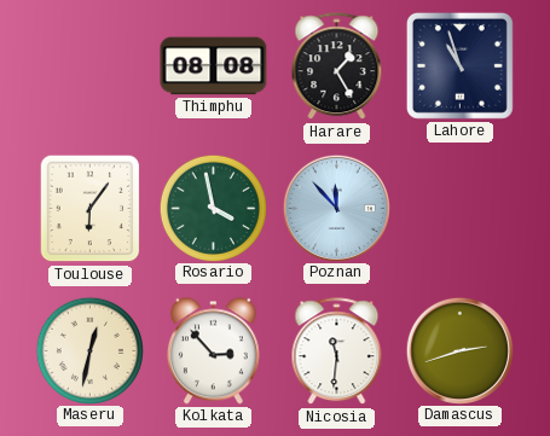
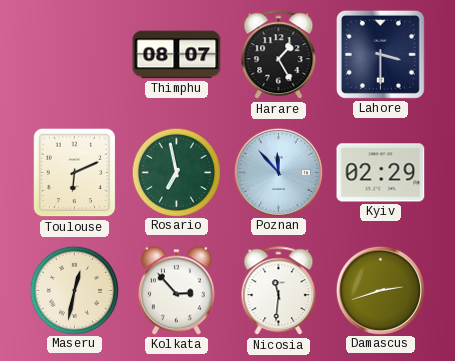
Thimphu: 08:08 -> 08:07
Lahore: 10:57 -> 3:30
Toulouse: 6:06 -> 6:11
Rosario: 3:58 -> 6:58
Kyiv: none -> 02:29
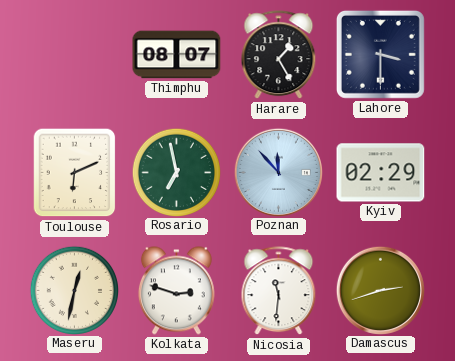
Kolkata: 2:53 -> 2:48
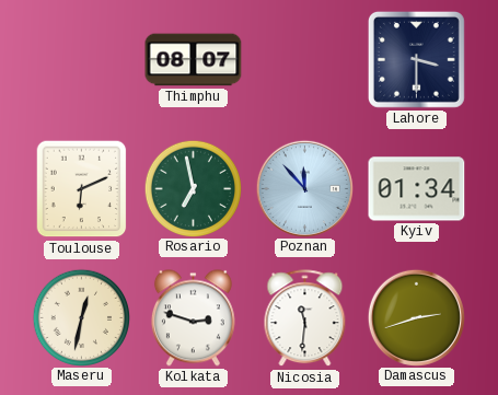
Harare: 1:25 -> none
Kyiv: 02:29 -> 01:34
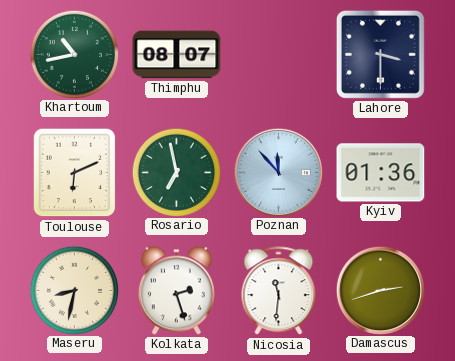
Khartoum: none -> 10:43
Kyiv: 01:34 -> 01:36
Maseru: 12:32 -> 8:32
Kolkata: 2:48 -> 2:27
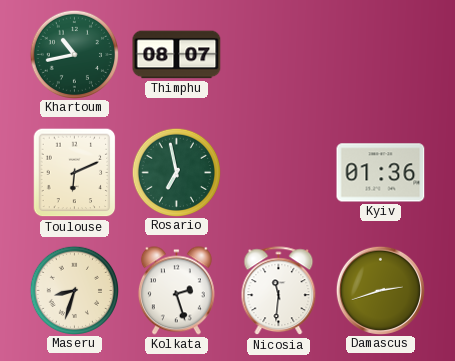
Lahore: 3:30 -> none
Poznan: 11:53 -> none
Maseru: 8:32 -> 8:33
